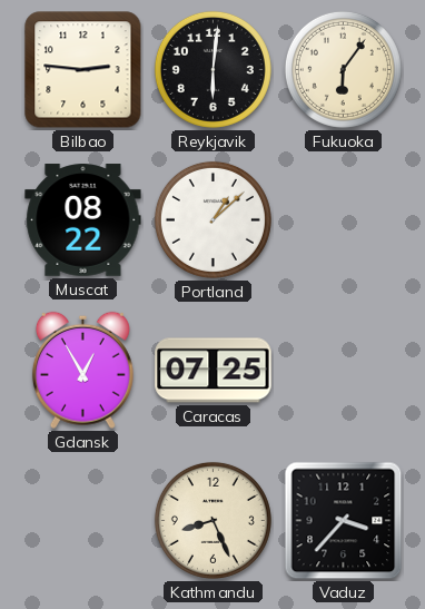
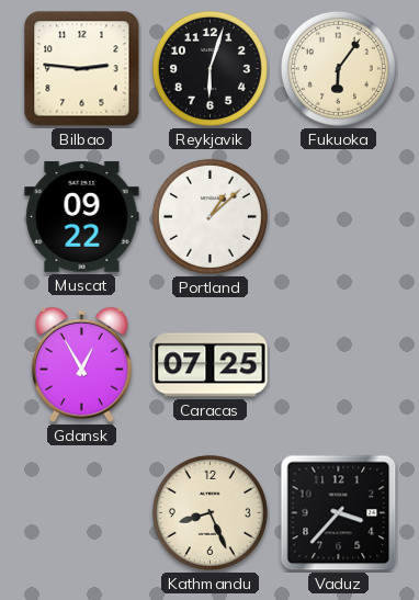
Reykjavik: 6:01 -> 6:03
Muscat: 08:22 -> 09:22
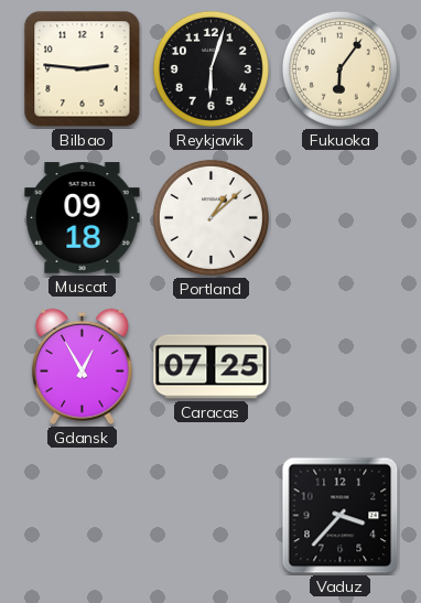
Muscat: 09:22 -> 09:18
Kathmandu: 8:26 -> none
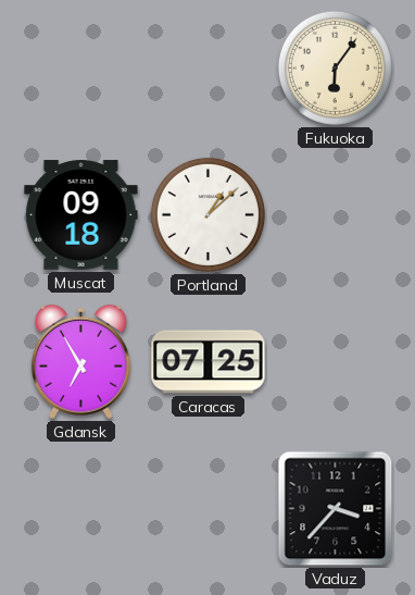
Bilbao: 2:46 -> none
Reykjavik: 6:03 -> none
Gdansk: 12:55 -> 6:55
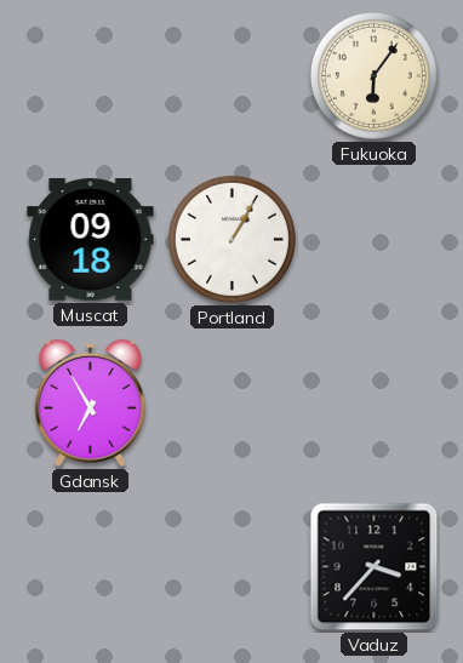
Portland: 1:08 -> 1:05
Caracas: 07:25 -> none
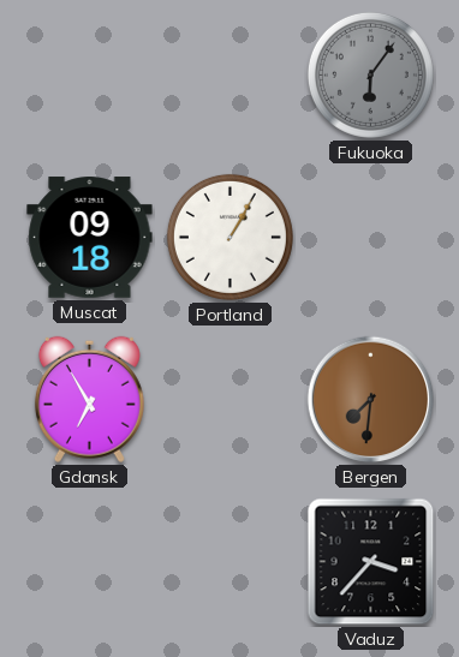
Fukuoka dial: cream -> grey
Bergen: none -> 7:31
